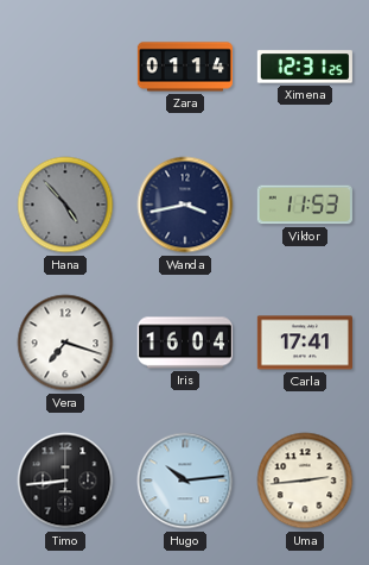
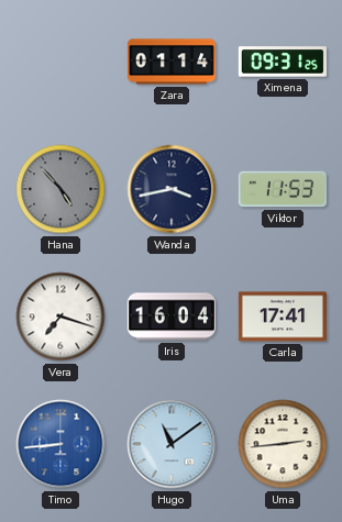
Ximena: 12:31 -> 09:31
Timo dial: black -> blue
Hugo: 10:14 -> 11:09
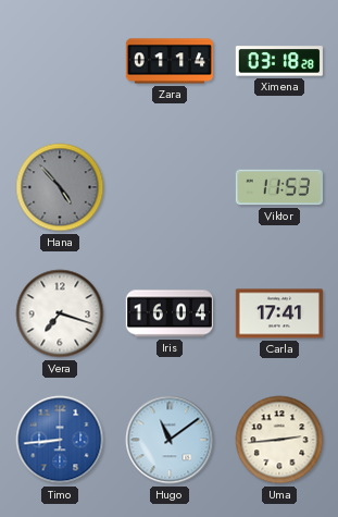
Ximena: 09:31 -> 03:18
Wanda: 3:43 -> none
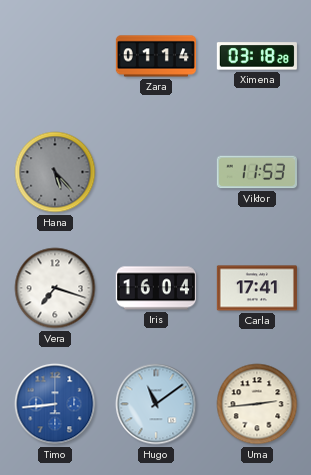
Hana: 4:53 -> 5:23
